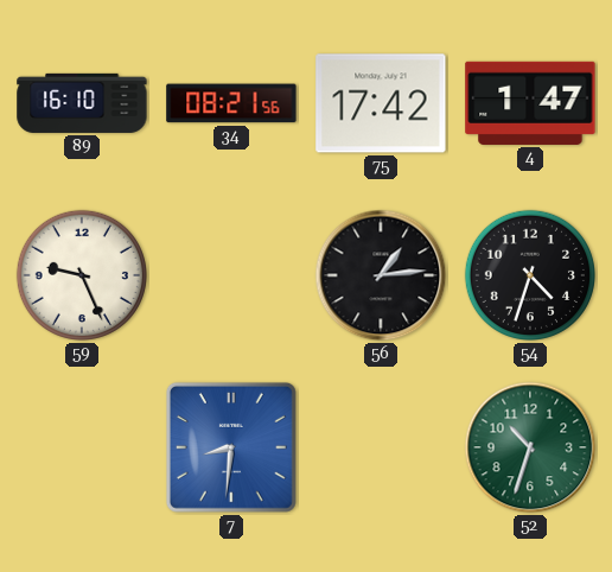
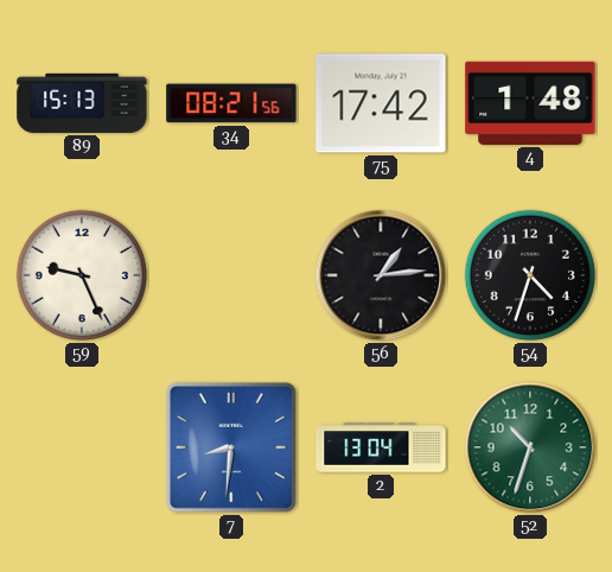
89: 16:10 -> 15:13
4: 1:47 -> 1:48
2: none -> 13:04
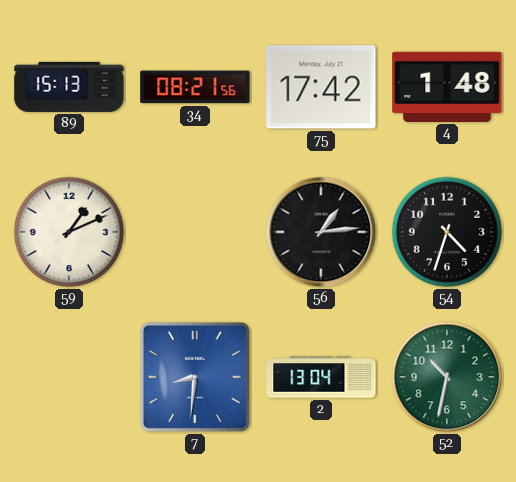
59: 9:26 -> 1:11
52: 10:33 -> 10:32
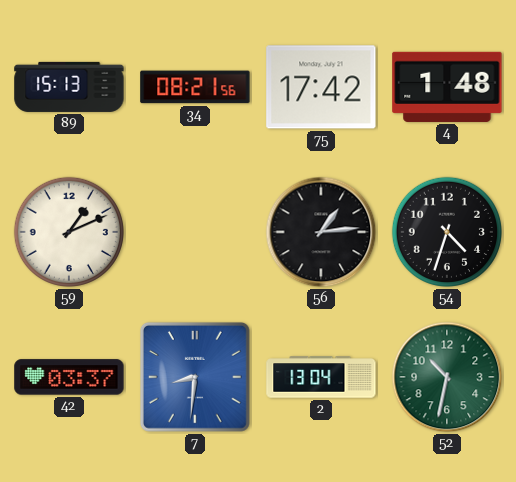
42: none -> 03:37
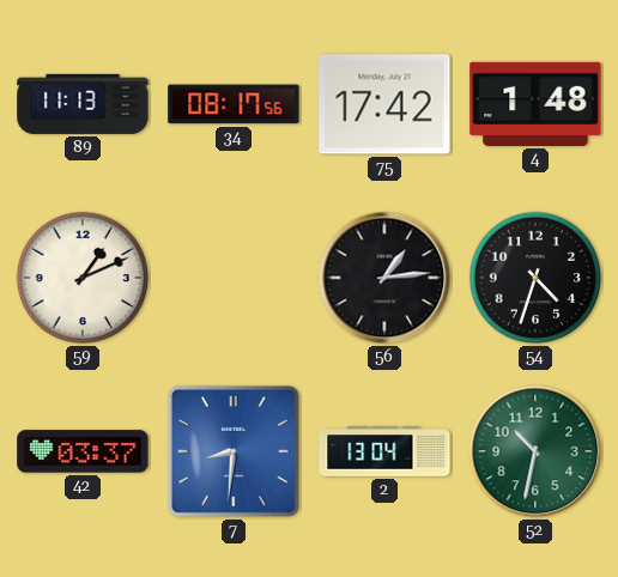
89: 15:13 -> 11:13
34: 08:21 -> 08:17
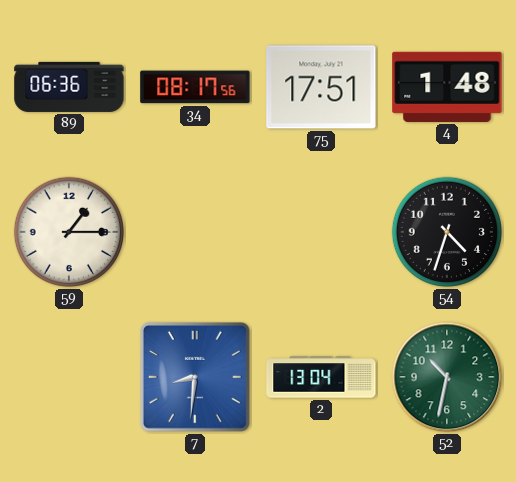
89: 11:13 -> 06:36
75: 17:42 -> 17:51
59: 1:11 -> 1:15
56: 1:14 -> none
42: 03:37 -> none
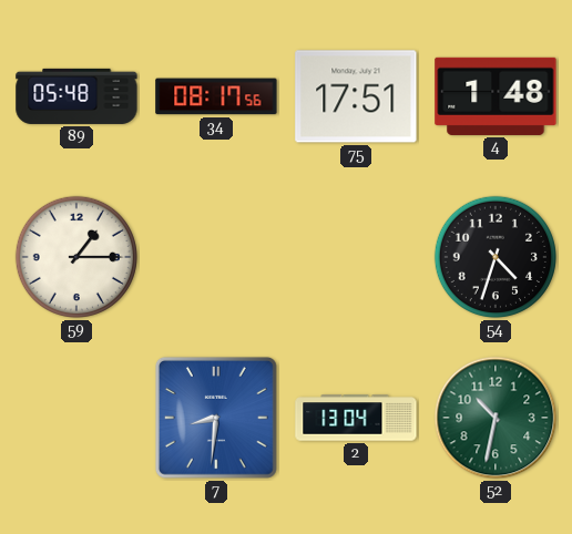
89: 06:36 -> 05:48
